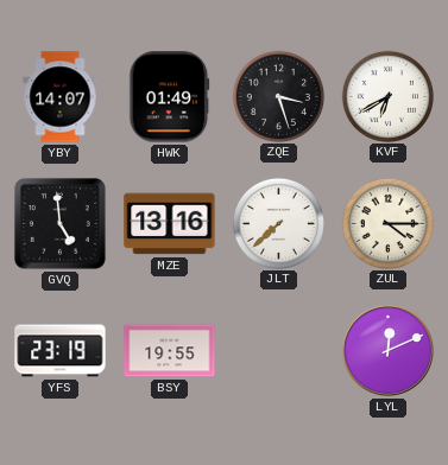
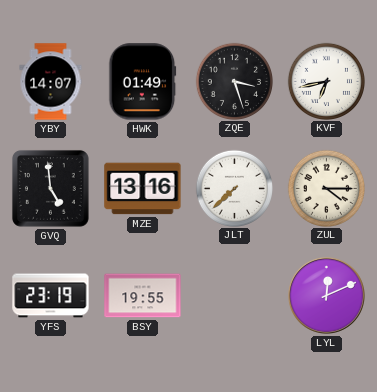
KVF: 6:40 -> 6:43
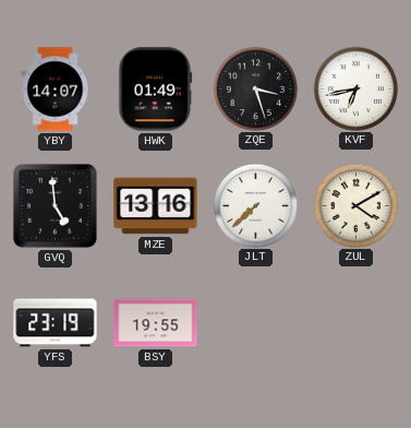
ZUL: 4:15 -> 4:10
LYL: 12:11 -> none
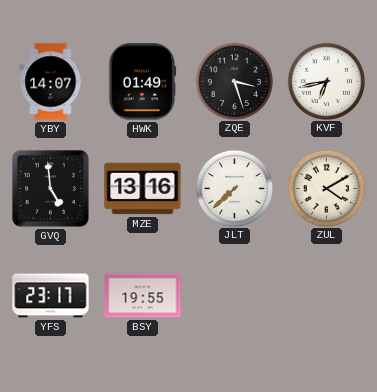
YFS: 23:19 -> 23:17
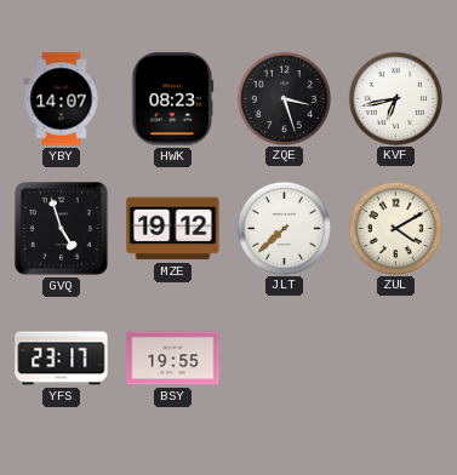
HWK: 01:49 -> 08:23
GVQ: 4:59 -> 4:57
MZE: 13:16 -> 19:12
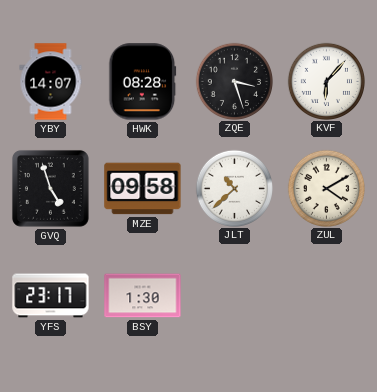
HWK: 08:23 -> 08:28
KVF: 6:43 -> 6:07
MZE: 19:12 -> 09:58
JLT: 7:38 -> 10:38
BSY: 19:55 -> 1:30
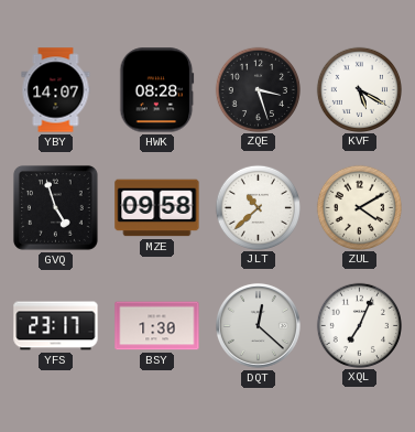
KVF: 6:07 -> 5:20
DQT: none -> 12:22
XQL: none -> 7:04
